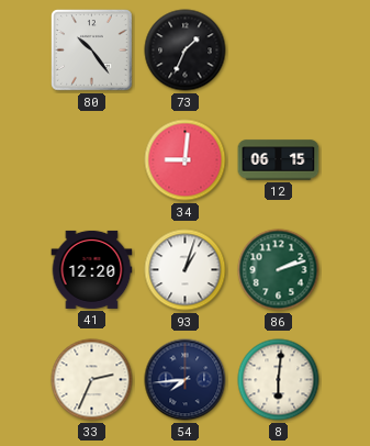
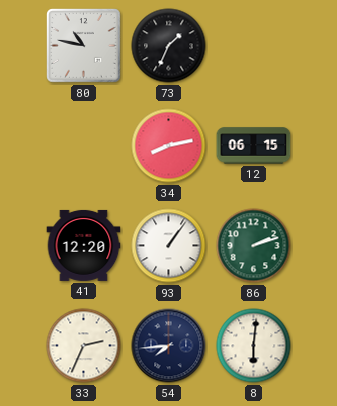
80: 10:24 -> 10:47
34: 9:01 -> 8:13
93: 1:03 -> 1:06
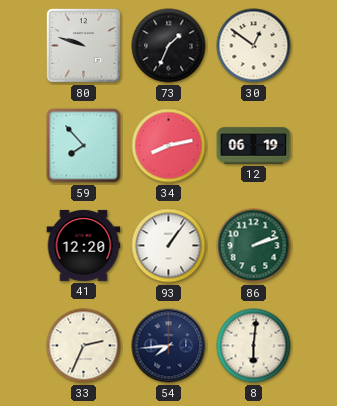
80: 10:47 -> 9:48
30: none -> 12:51
59: none -> 7:53
12: 06:15 -> 06:19
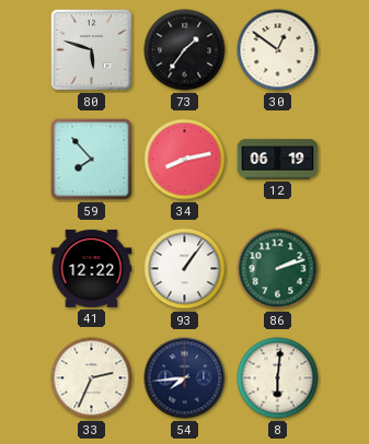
80: 9:48 -> 5:48
73: 1:34 -> 1:36
41: 12:20 -> 12:22
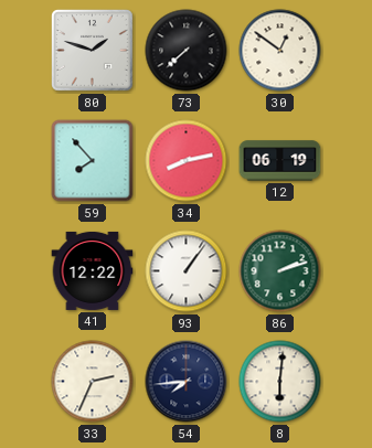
80: 5:48 -> 1:48
73: 1:36 -> 7:38
